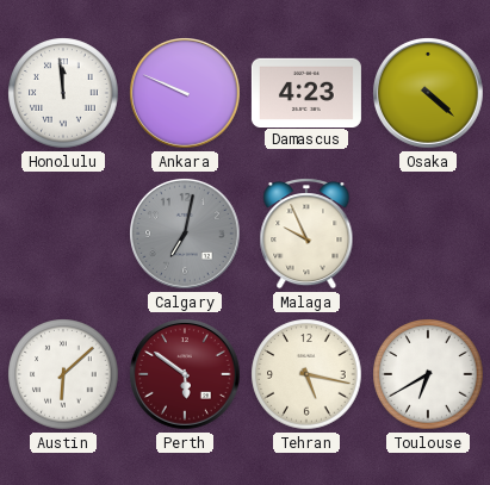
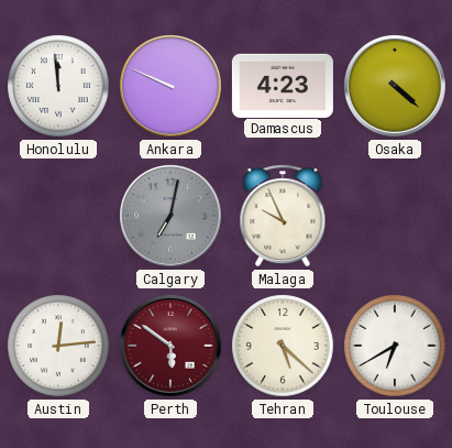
Austin: 6:08 -> 12:14
Tehran: 5:17 -> 5:22
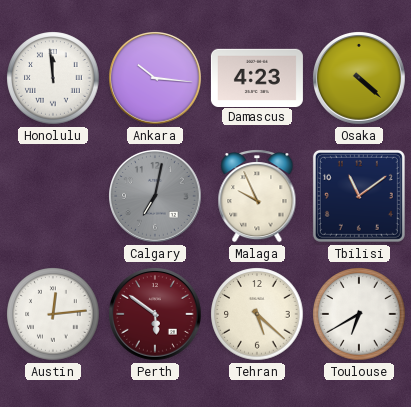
Ankara: 9:49 -> 10:16
Tbilisi: none -> 11:09
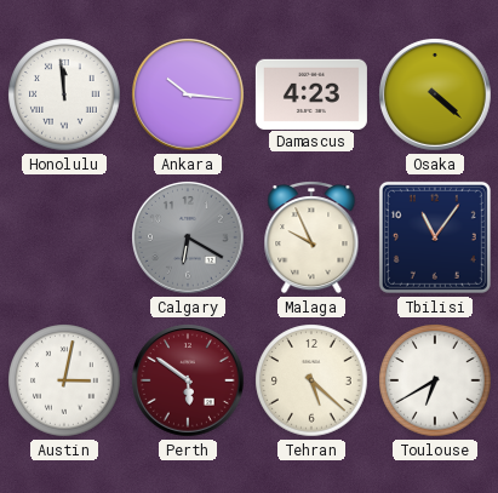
Calgary: 7:02 -> 6:20
Tbilisi: 11:09 -> 11:06
Austin: 12:14 -> 3:02
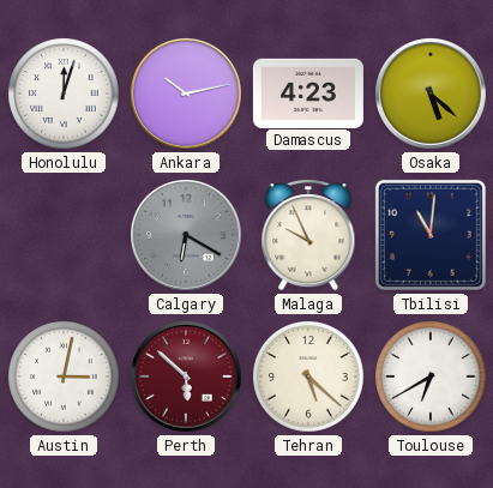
Honolulu: 11:59 -> 12:03
Ankara: 10:16 -> 10:13
Osaka: 4:22 -> 5:22
Tbilisi: 11:06 -> 11:01
Perth: 5:51 -> 5:52
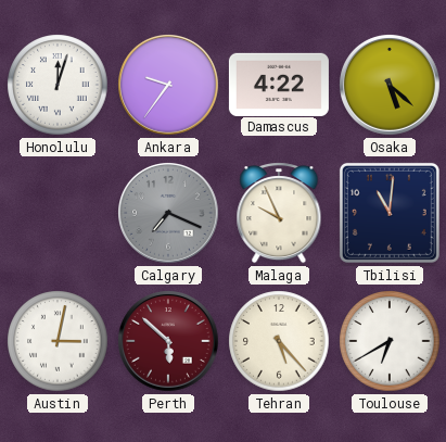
Ankara: 10:13 -> 9:36
Damascus: 4:23 -> 4:22
Calgary: 6:20 -> 7:19
Tehran: 5:22 -> 5:23
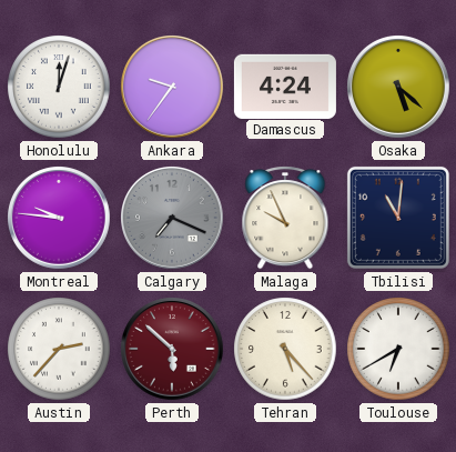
Damascus: 4:22 -> 4:24
Montreal: none -> 9:46
Austin: 3:02 -> 2:37
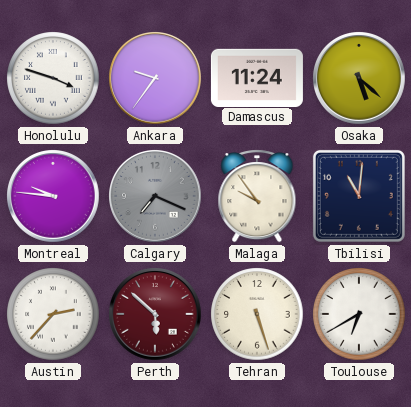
Honolulu: 12:03 -> 3:48
Damascus: 4:24 -> 11:24
Malaga: 9:56 -> 9:54
Tehran: 5:23 -> 5:27
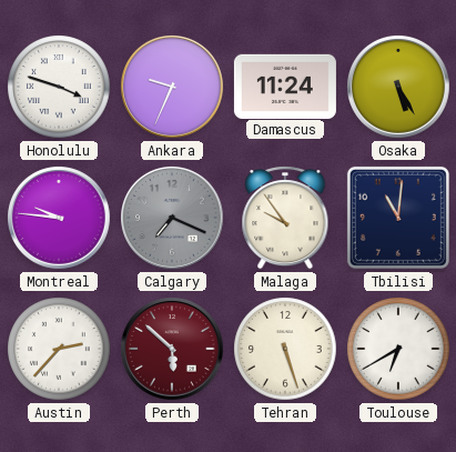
Ankara: 9:36 -> 9:34
Osaka: 5:22 -> 5:25
